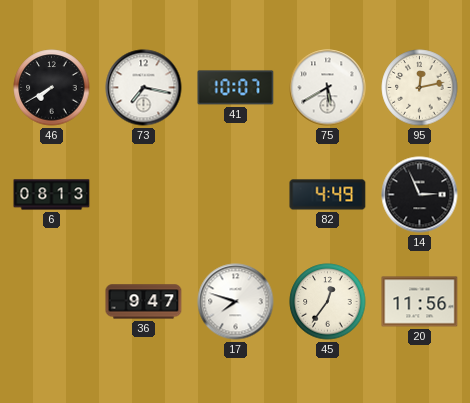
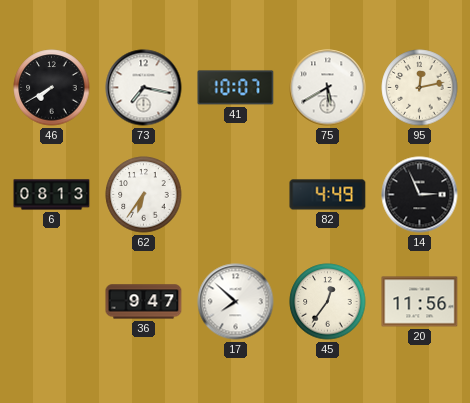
62: none -> 6:36
17: 7:48 -> 7:52
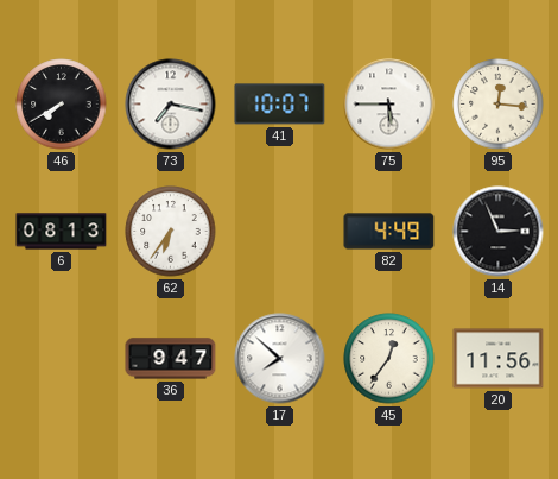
75: 5:40 -> 5:45
95: 12:13 -> 12:16
